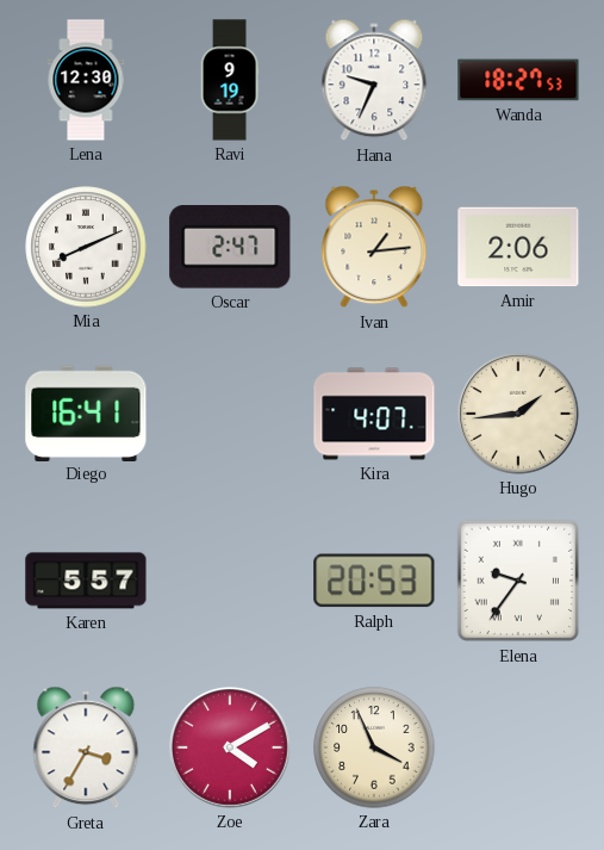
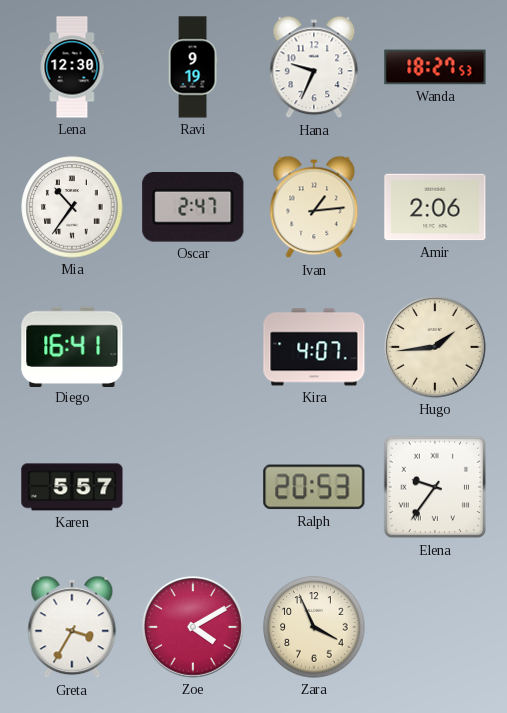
Mia: 8:11 -> 10:36
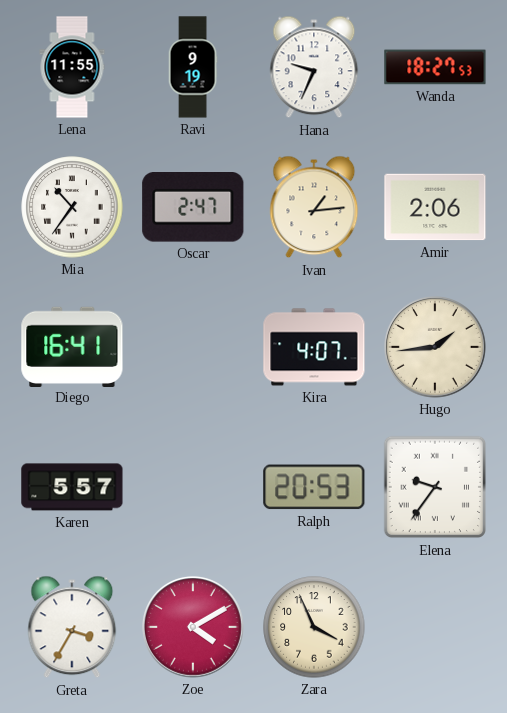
Lena: 12:30 -> 11:55
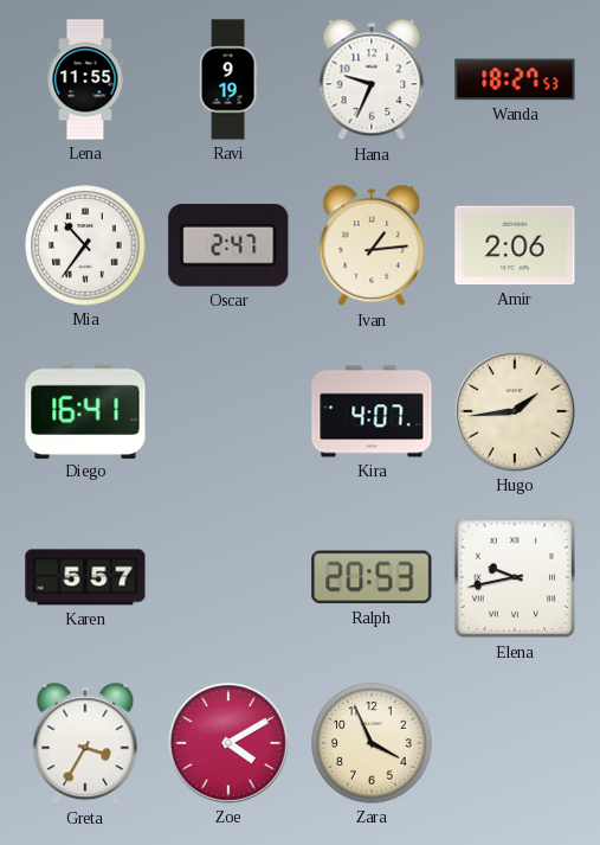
Elena: 9:36 -> 9:43
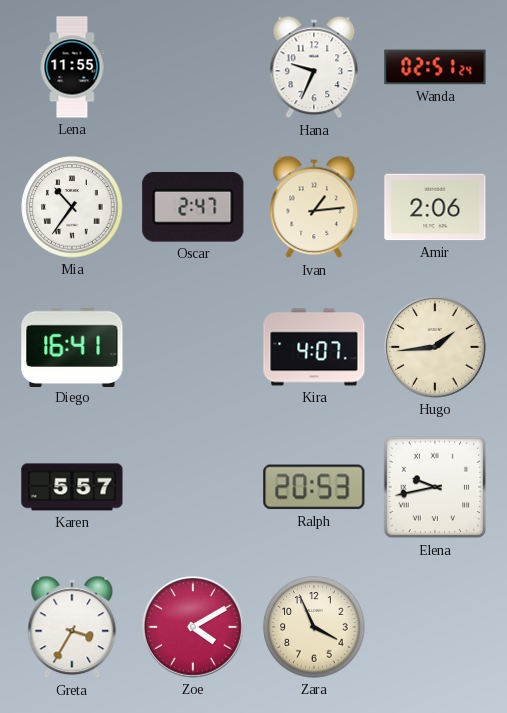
Ravi: 9:19 -> none
Wanda: 18:27 -> 02:51
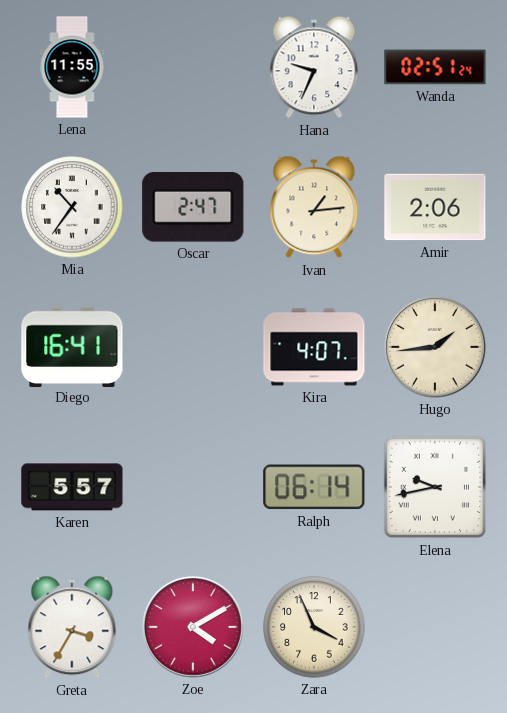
Ralph: 20:53 -> 06:14
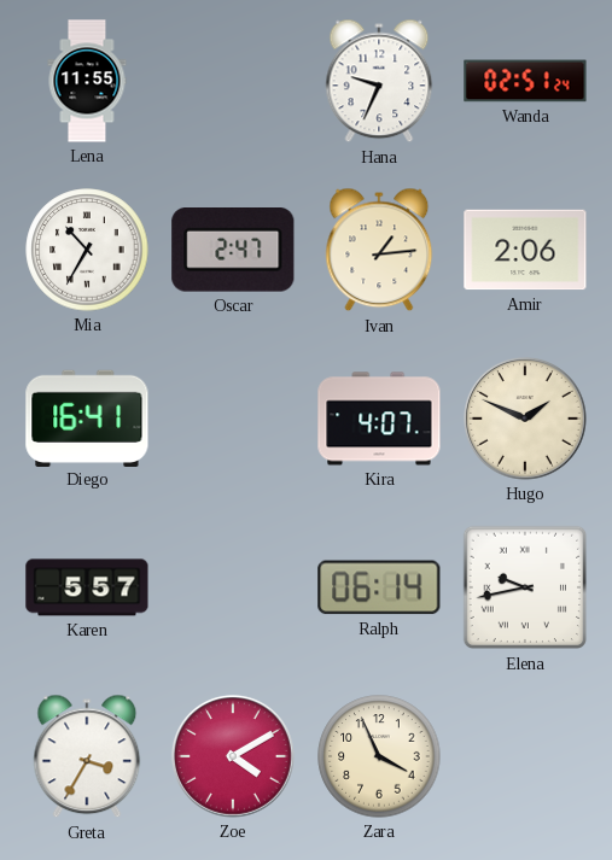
Mia: 10:36 -> 10:35
Hugo: 1:44 -> 1:49
